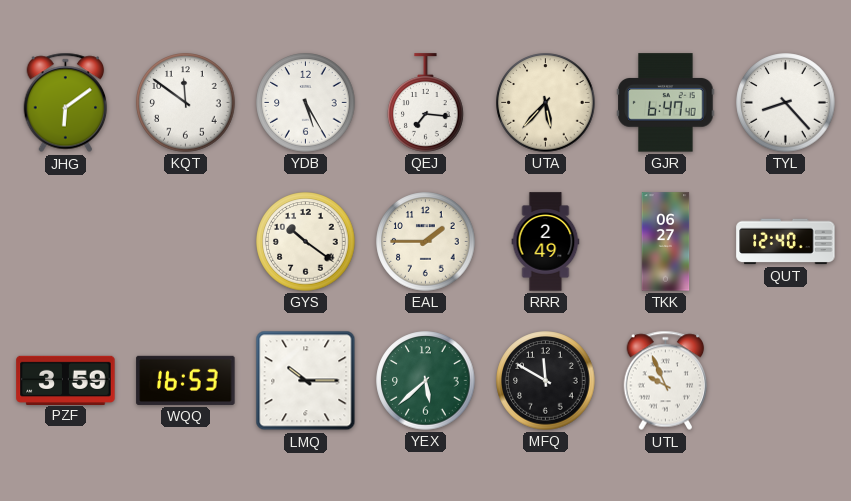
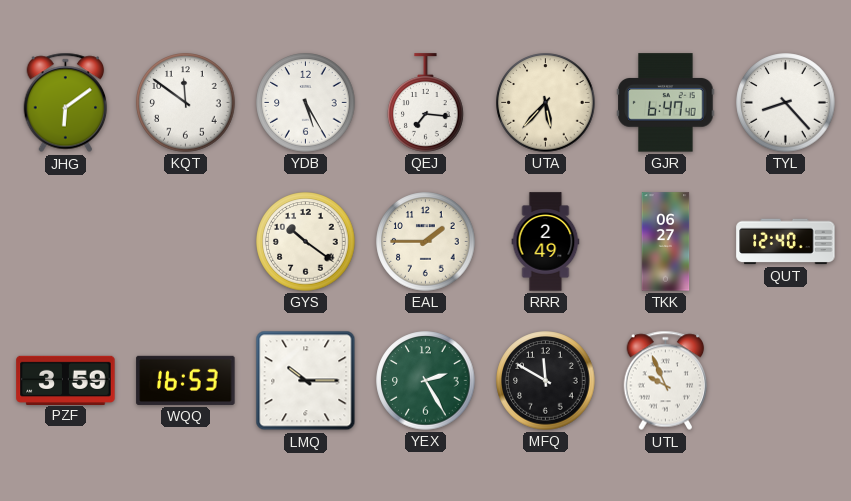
YEX: 5:38 -> 2:25
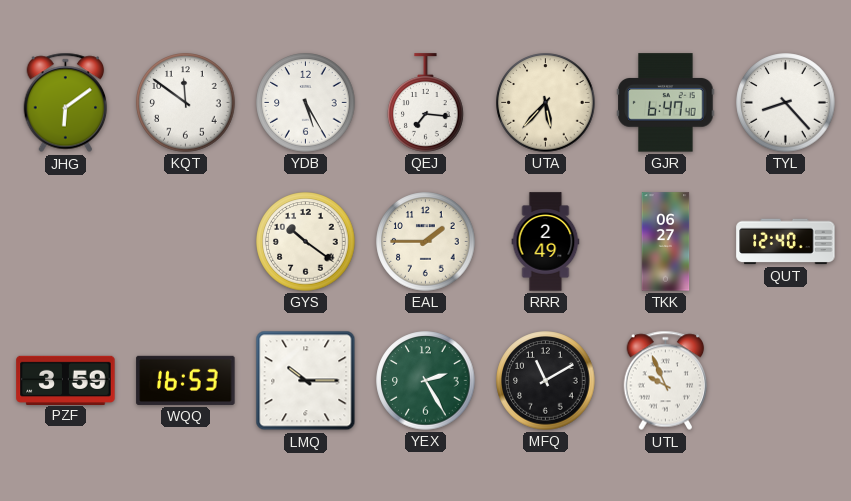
MFQ: 11:50 -> 11:10
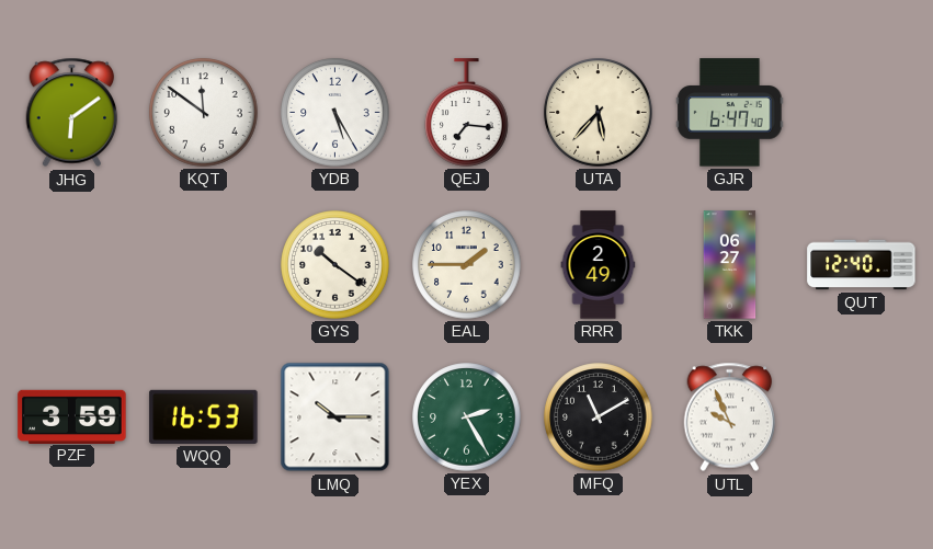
TYL: 8:23 -> none
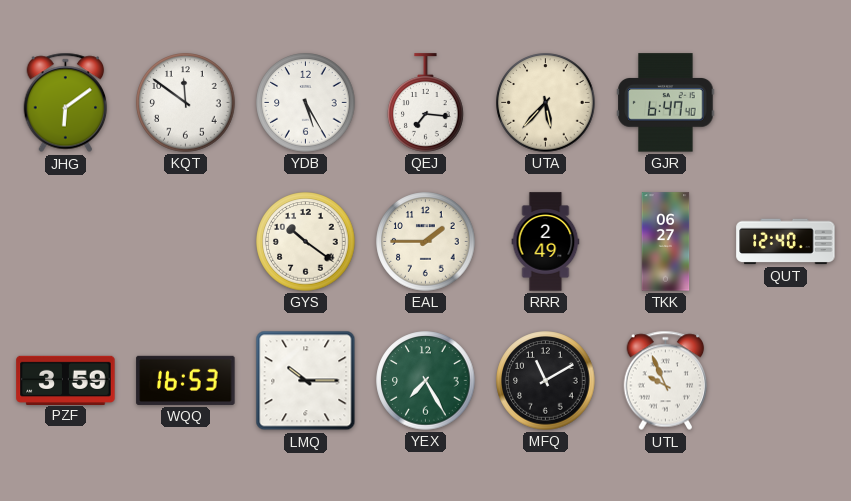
YEX: 2:25 -> 7:25
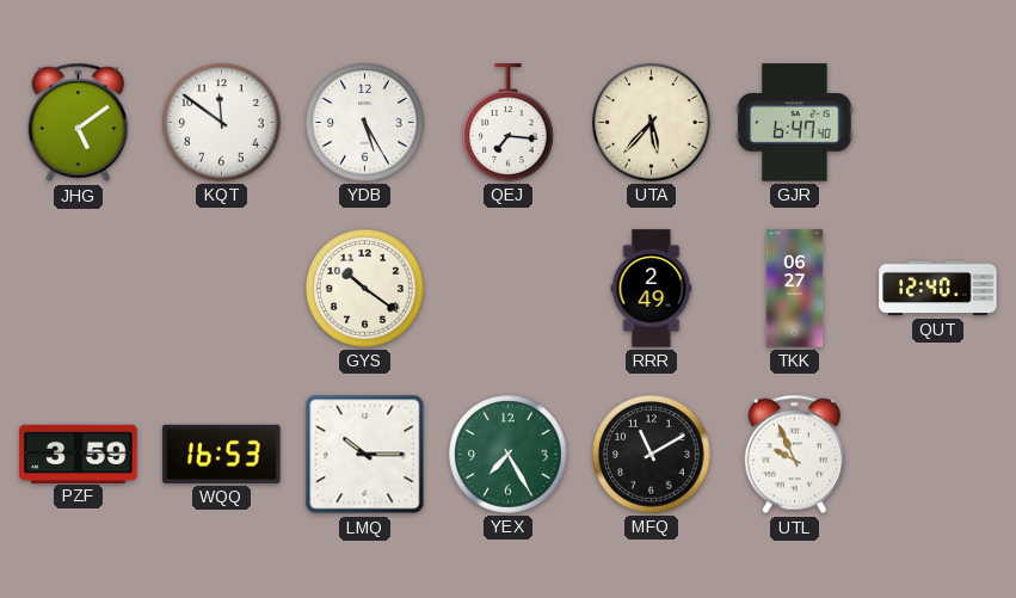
JHG: 6:09 -> 5:09
EAL: 1:45 -> none
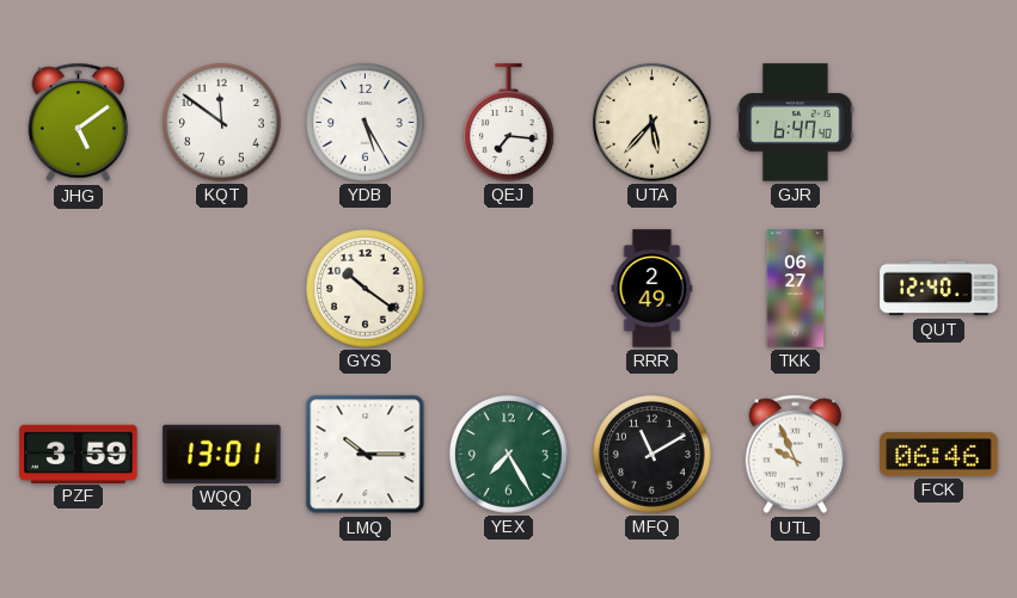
WQQ: 16:53 -> 13:01
FCK: none -> 06:46
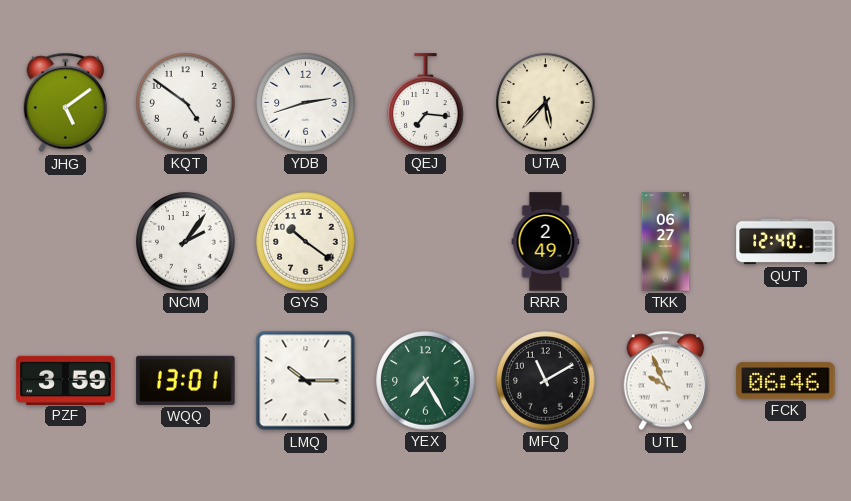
KQT: 11:51 -> 4:51
YDB: 5:25 -> 2:42
GJR: 6:47 -> none
NCM: none -> 2:06
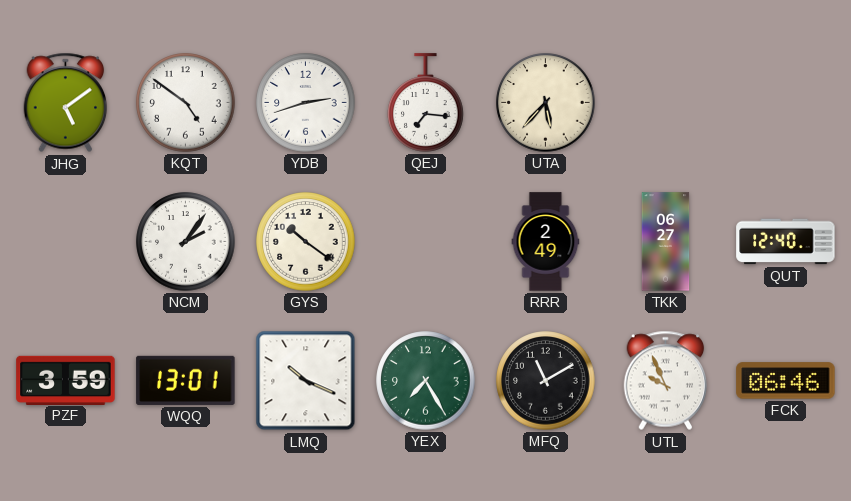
LMQ: 10:15 -> 10:19
